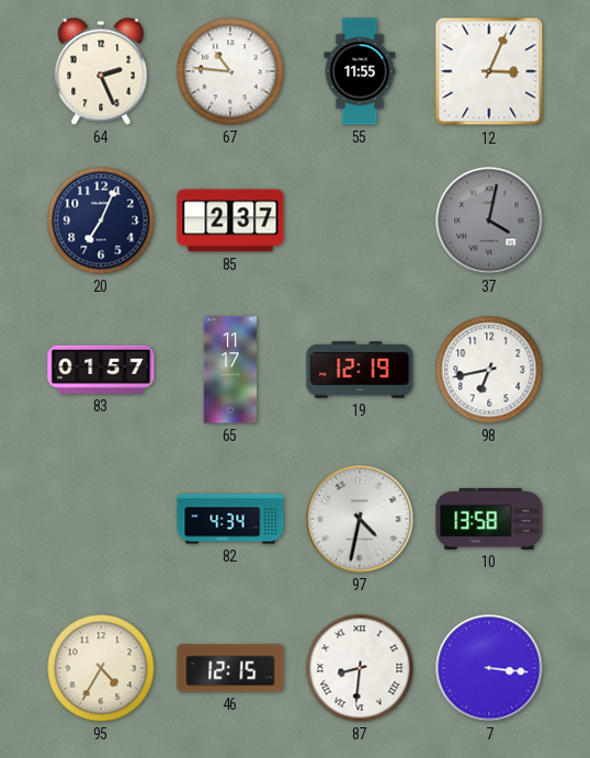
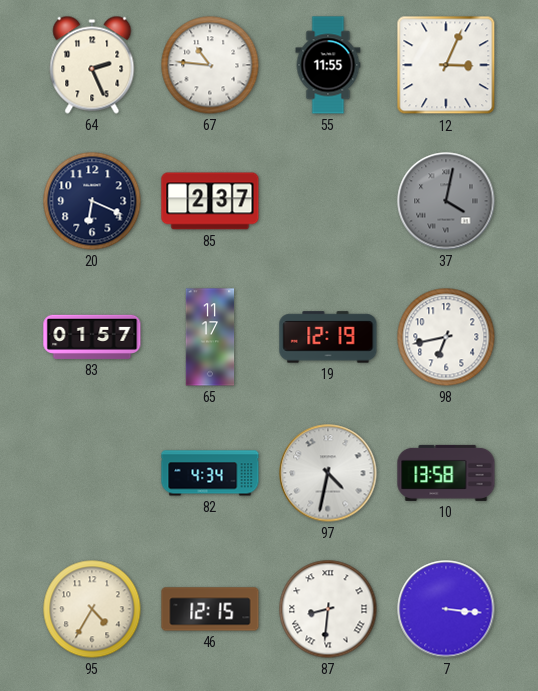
20: 7:04 -> 6:19
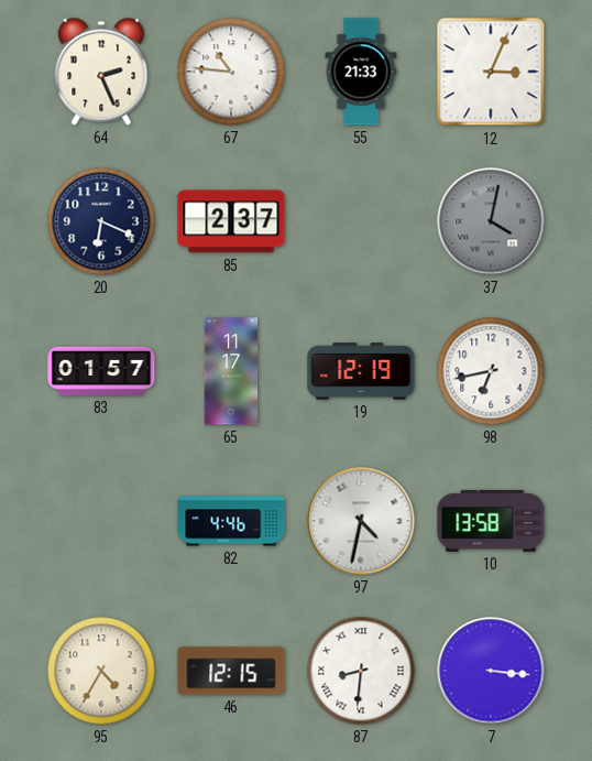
55: 11:55 -> 21:33
82: 4:34 -> 4:46
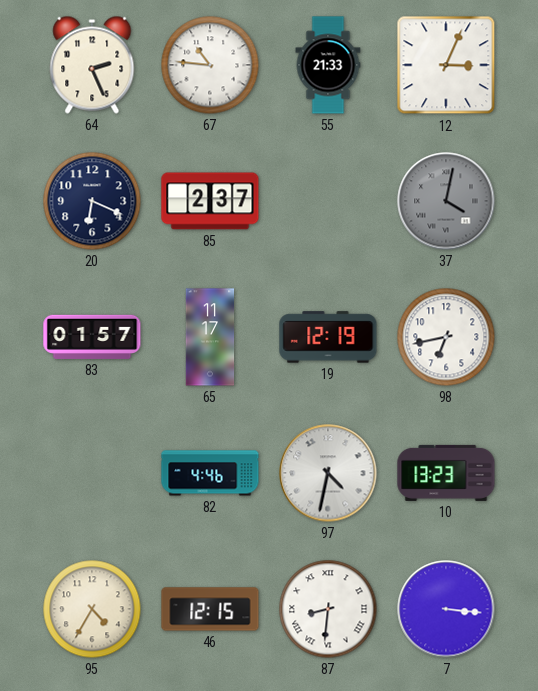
10: 13:58 -> 13:23
